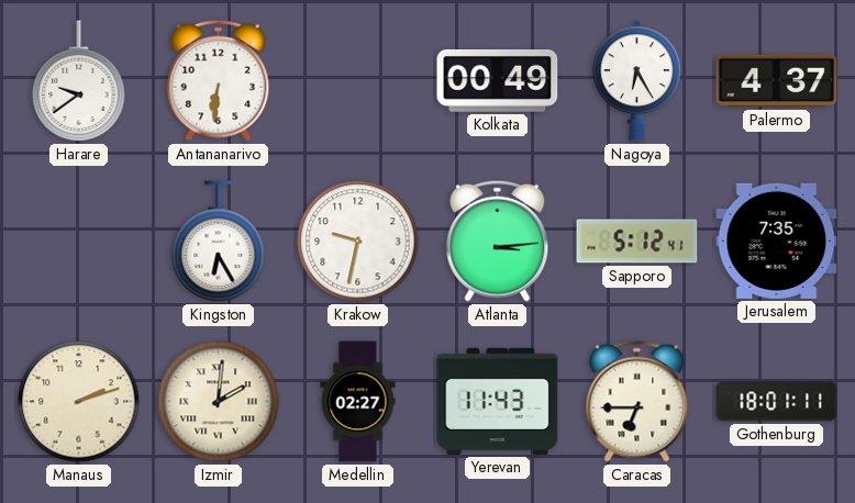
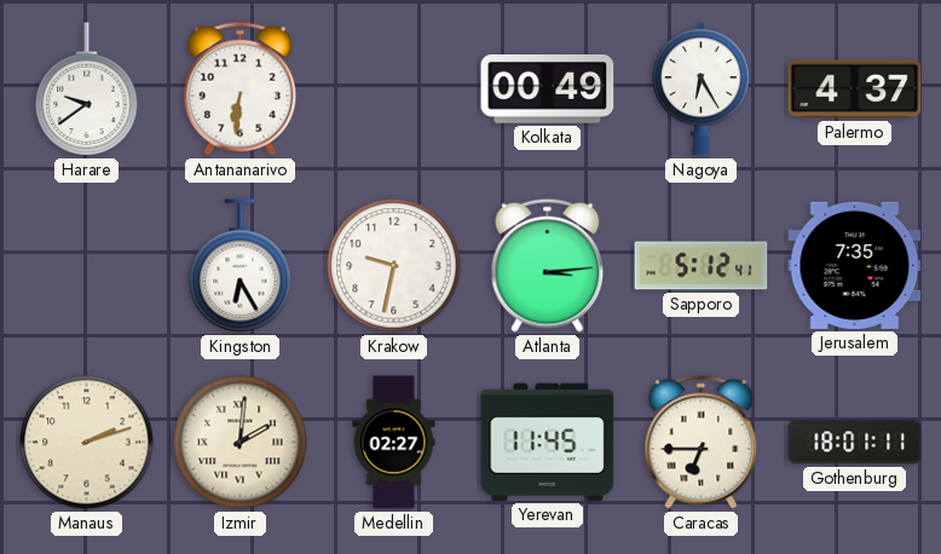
Yerevan: 11:43 -> 11:45
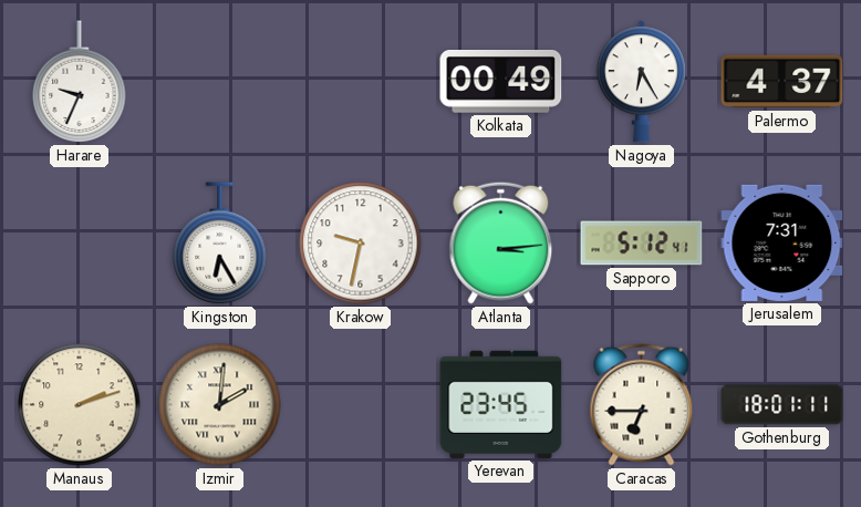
Harare: 9:39 -> 9:34
Antananarivo: 6:31 -> none
Jerusalem: 7:35 -> 7:31
Medellin: 02:27 -> none
Yerevan: 11:45 -> 23:45
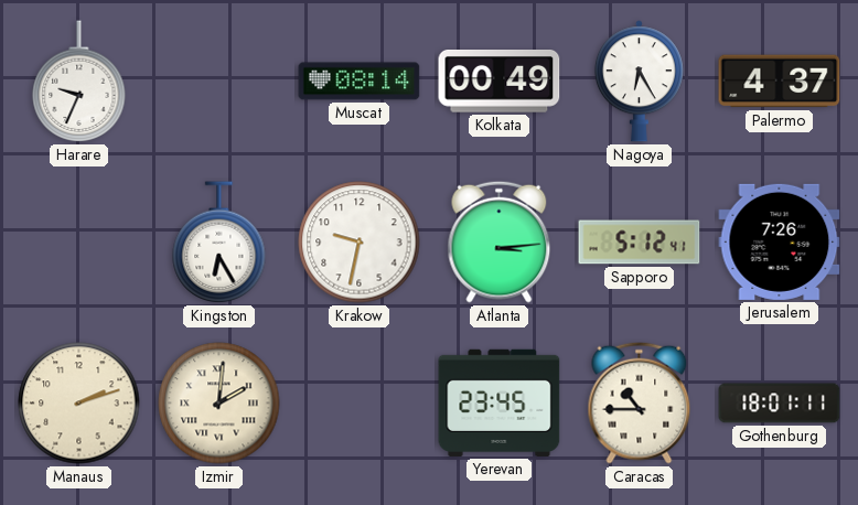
Muscat: none -> 08:14
Jerusalem: 7:31 -> 7:26
Caracas: 6:45 -> 10:45
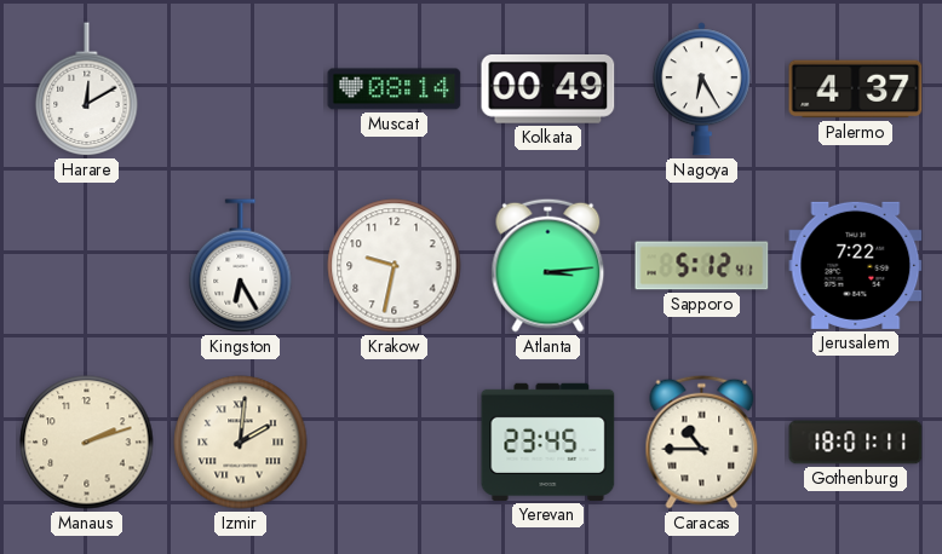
Harare: 9:34 -> 12:10
Jerusalem: 7:26 -> 7:22
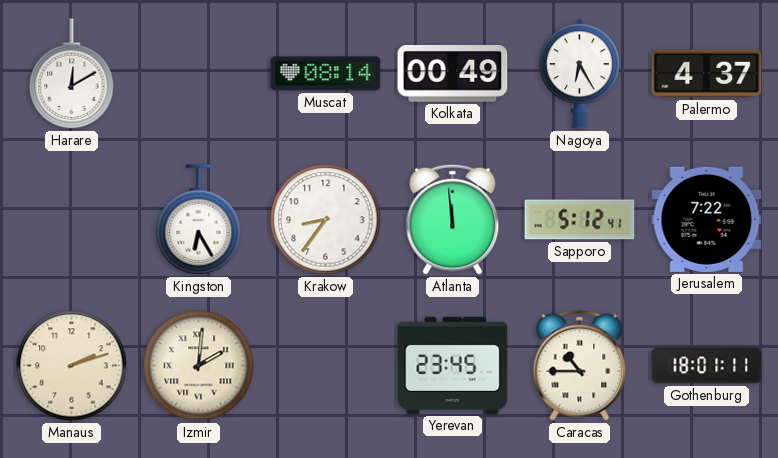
Krakow: 9:32 -> 8:36
Atlanta: 3:14 -> 11:59
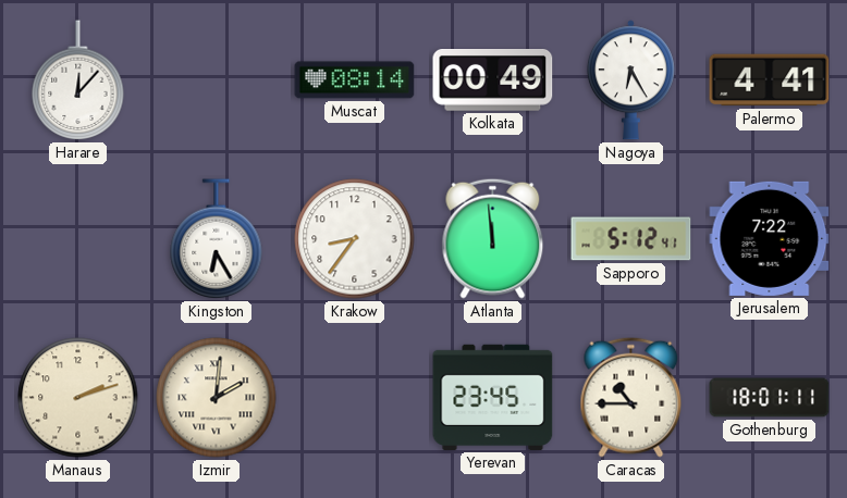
Harare: 12:10 -> 12:07
Palermo: 4:37 -> 4:41
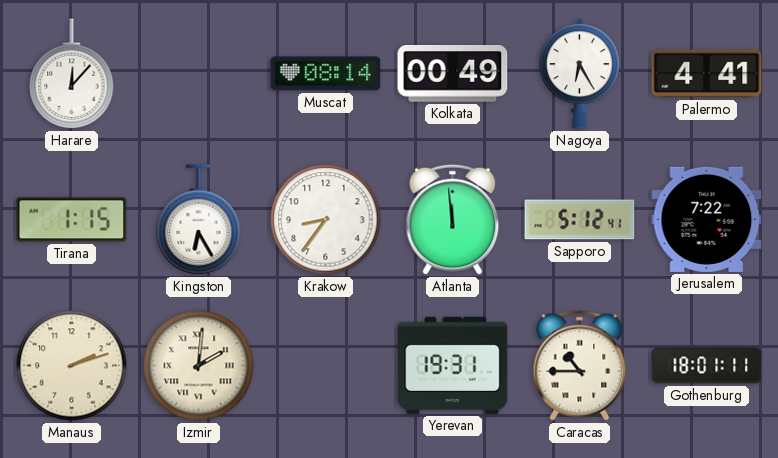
Tirana: none -> 1:15
Yerevan: 23:45 -> 19:31
